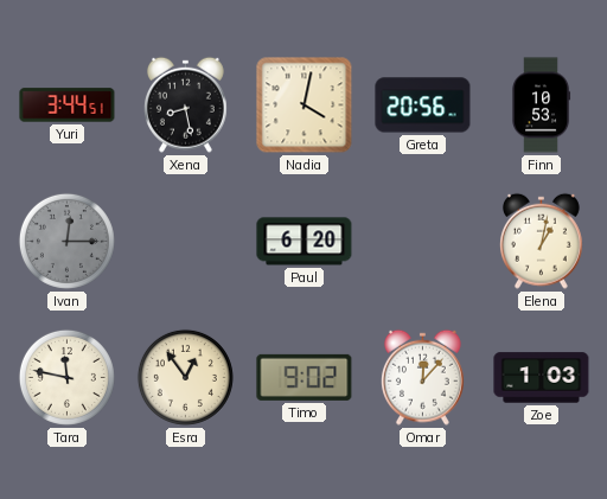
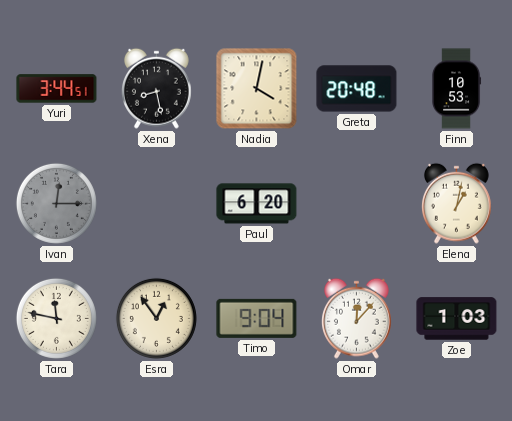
Greta: 20:56 -> 20:48
Timo: 9:02 -> 9:04
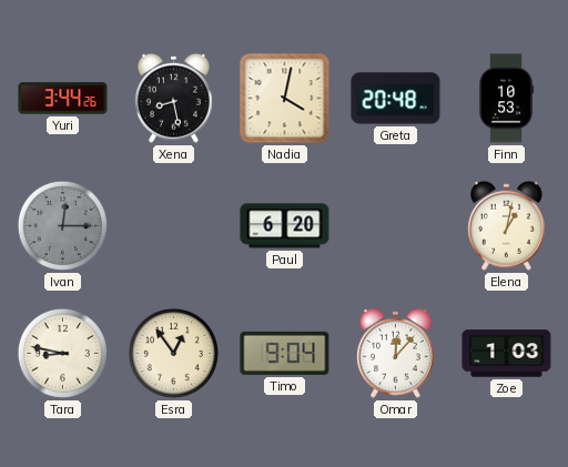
Yuri: 3:44:51 -> 3:44:26
Tara: 11:47 -> 8:47
